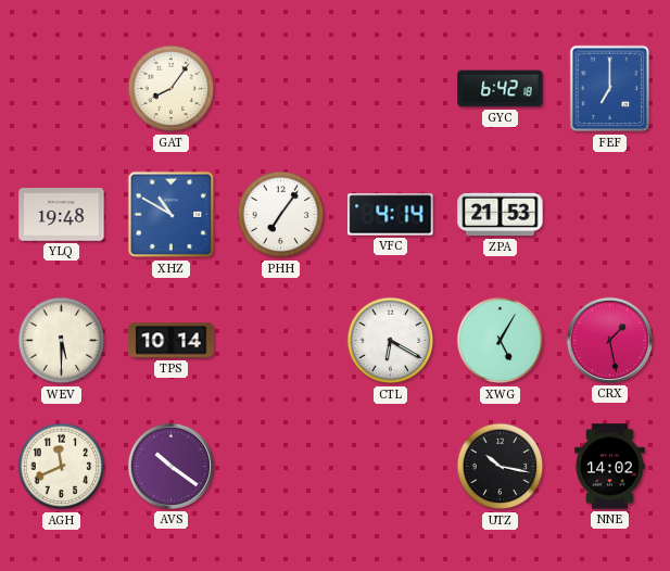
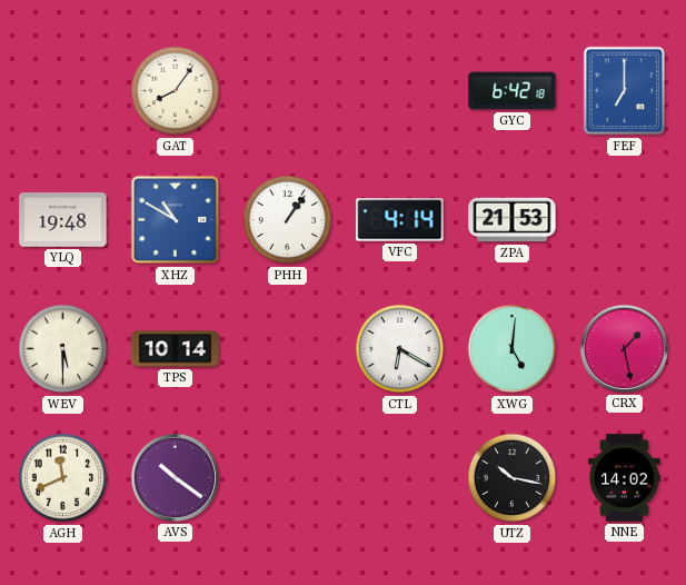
PHH: 7:06 -> 1:06
XWG: 5:05 -> 5:01
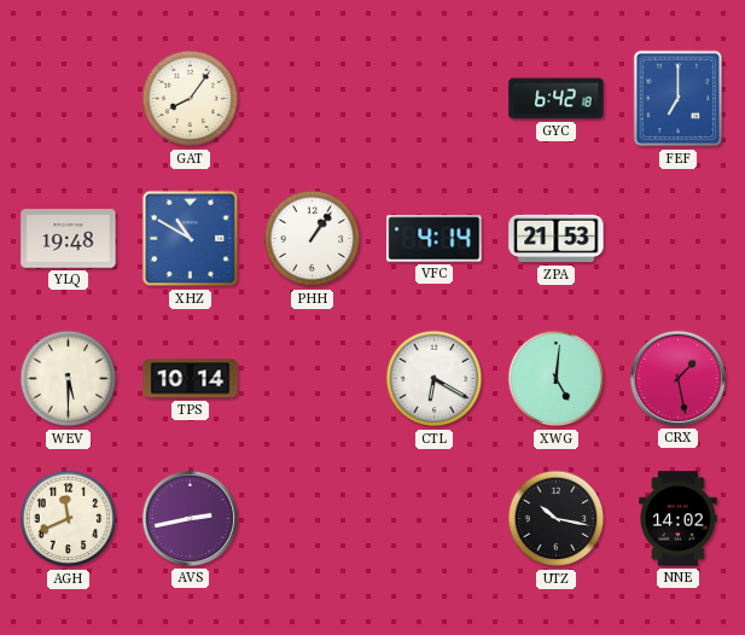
AVS: 10:21 -> 2:43
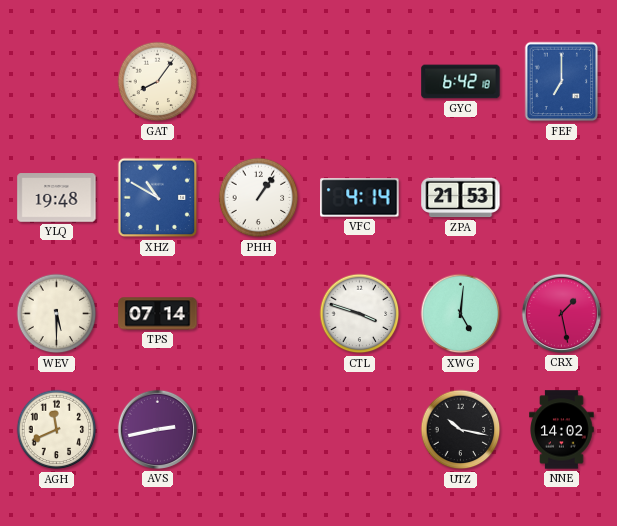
TPS: 10:14 -> 07:14
CTL: 6:20 -> 3:48
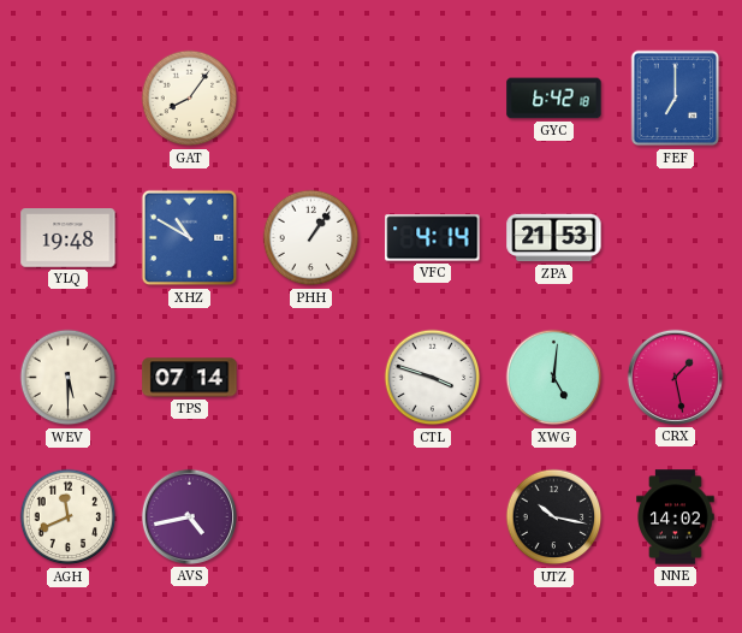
AVS: 2:43 -> 4:43
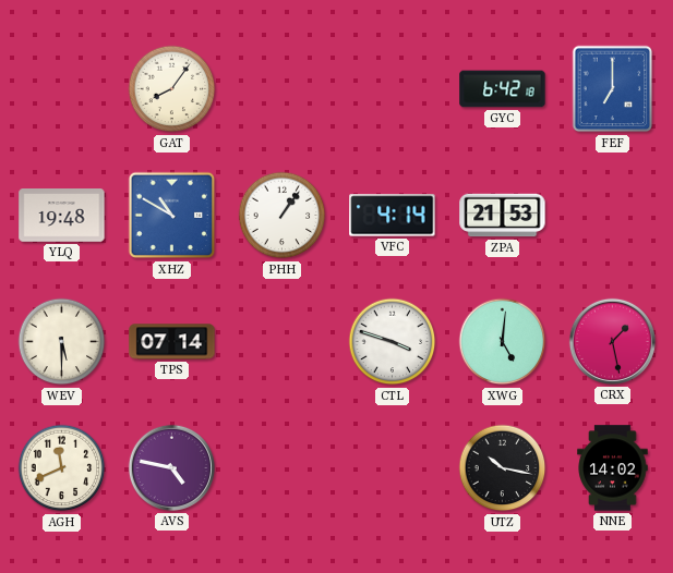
AVS: 4:43 -> 4:47
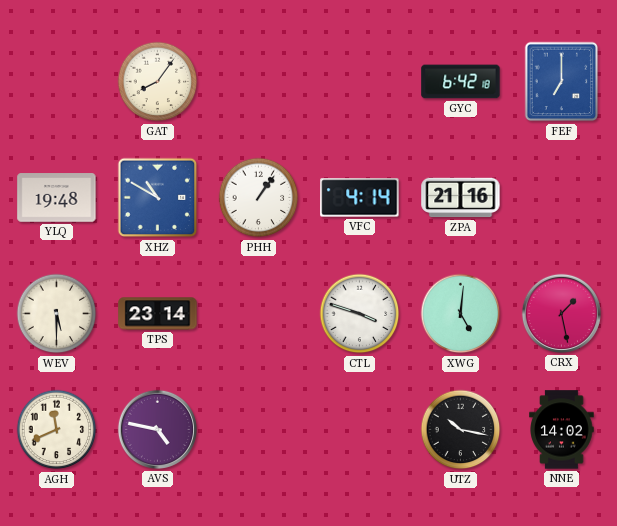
ZPA: 21:53 -> 21:16
TPS: 07:14 -> 23:14
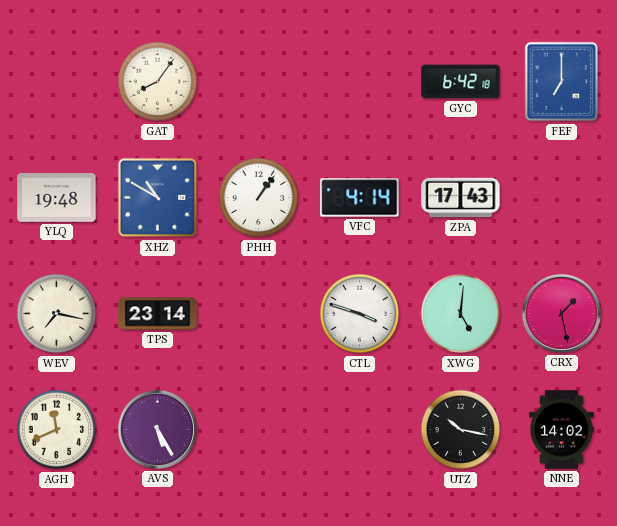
ZPA: 21:16 -> 17:43
WEV: 5:30 -> 7:17
AVS: 4:47 -> 5:25
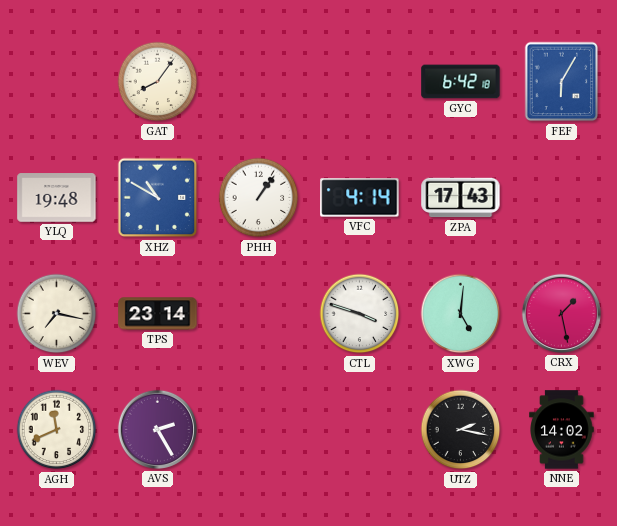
FEF: 7:00 -> 6:05
AVS: 5:25 -> 2:25
UTZ: 10:17 -> 2:17
